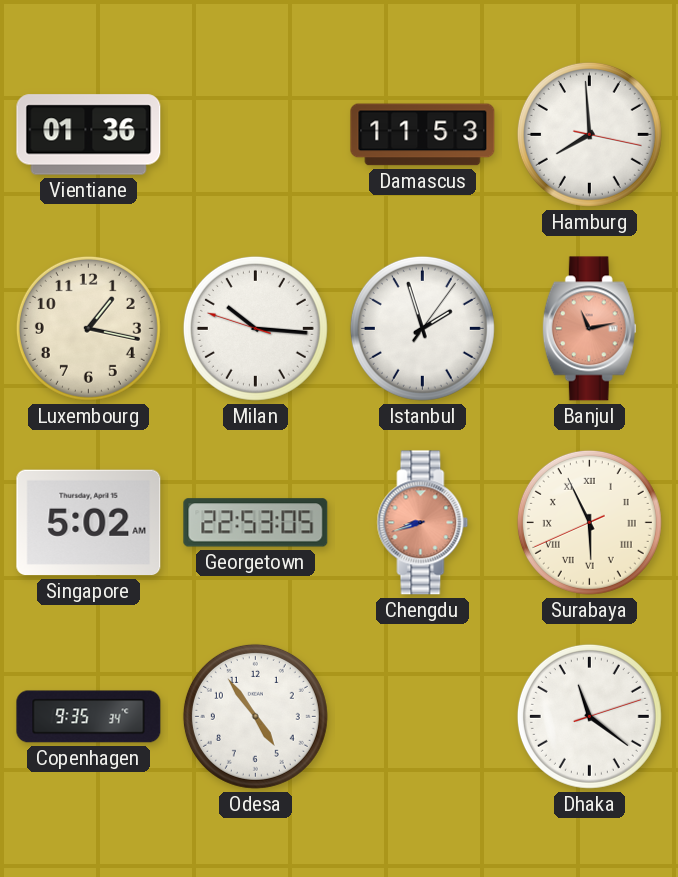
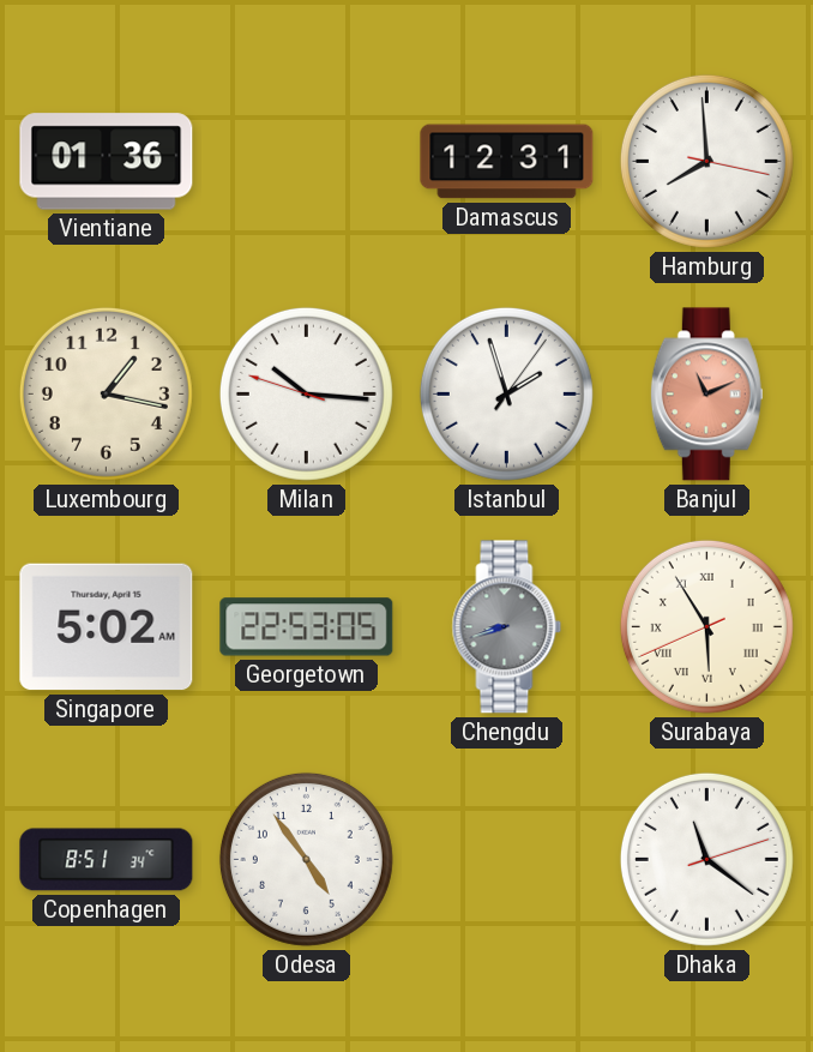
Damascus: 11:53 -> 12:31
Banjul: 11:13 -> 11:11
Chengdu dial: salmon -> grey
Surabaya: 5:55 -> 5:54
Copenhagen: 9:35 -> 8:51
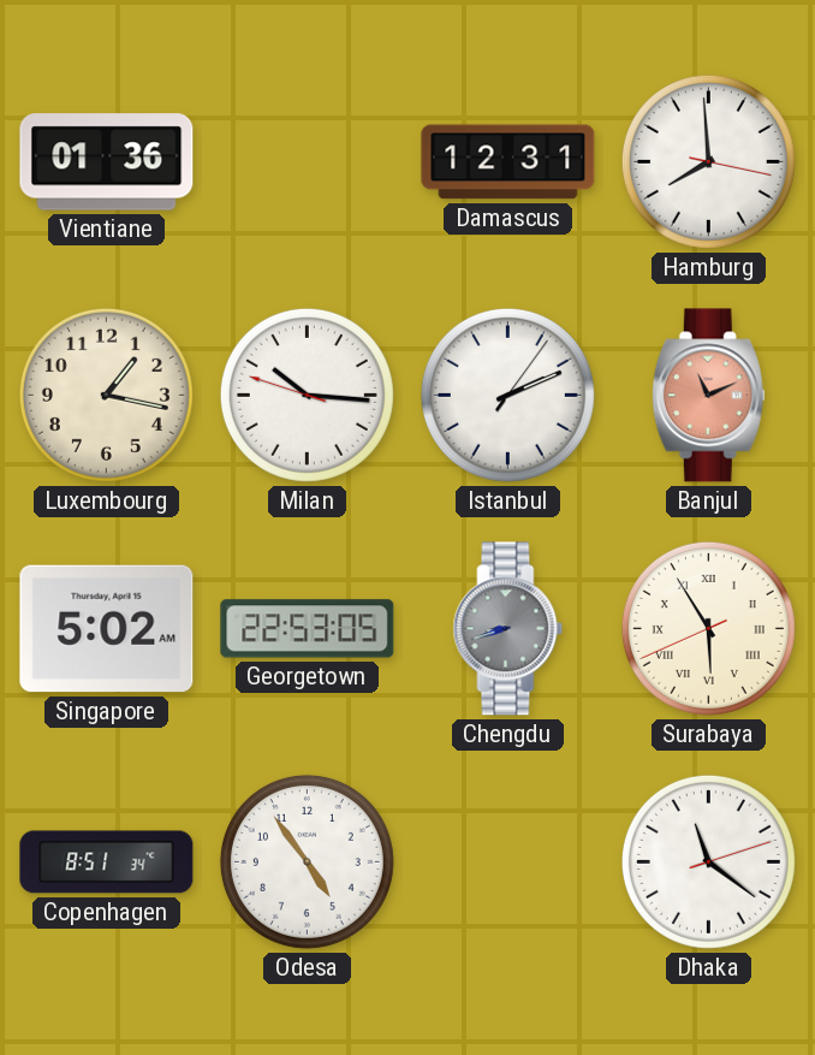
Istanbul: 1:57 -> 2:11
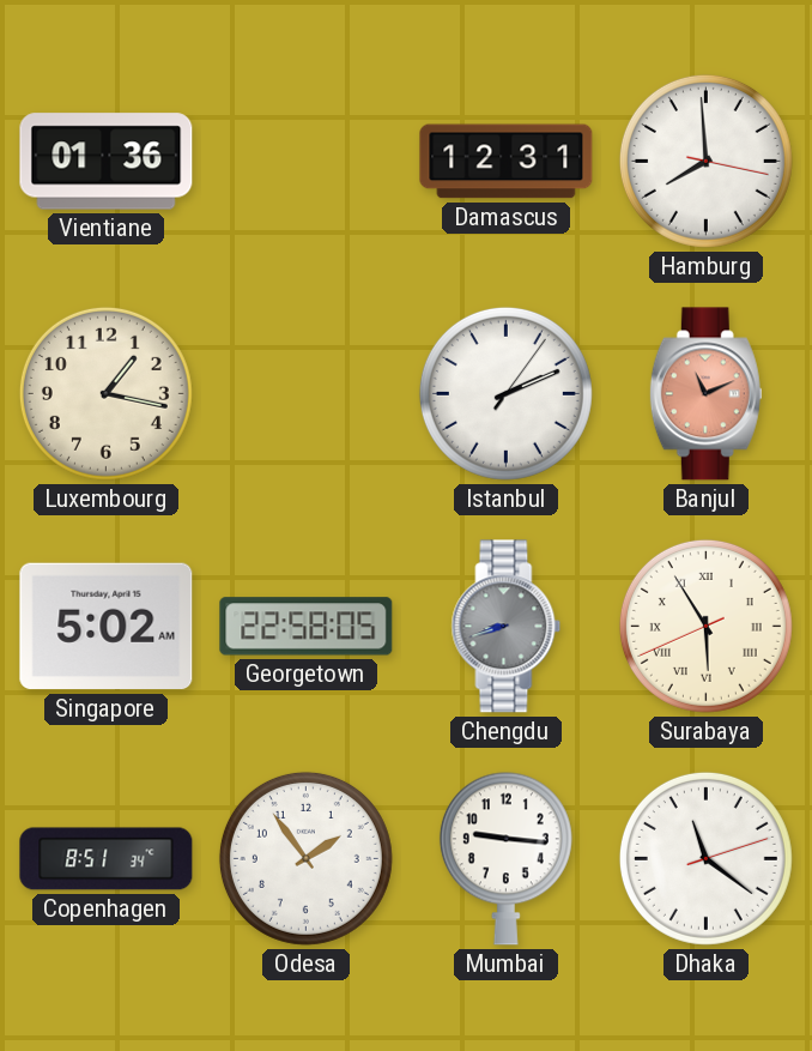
Milan: 10:15 -> none
Georgetown: 22:53 -> 22:58
Odesa: 4:54 -> 1:54
Mumbai: none -> 9:16
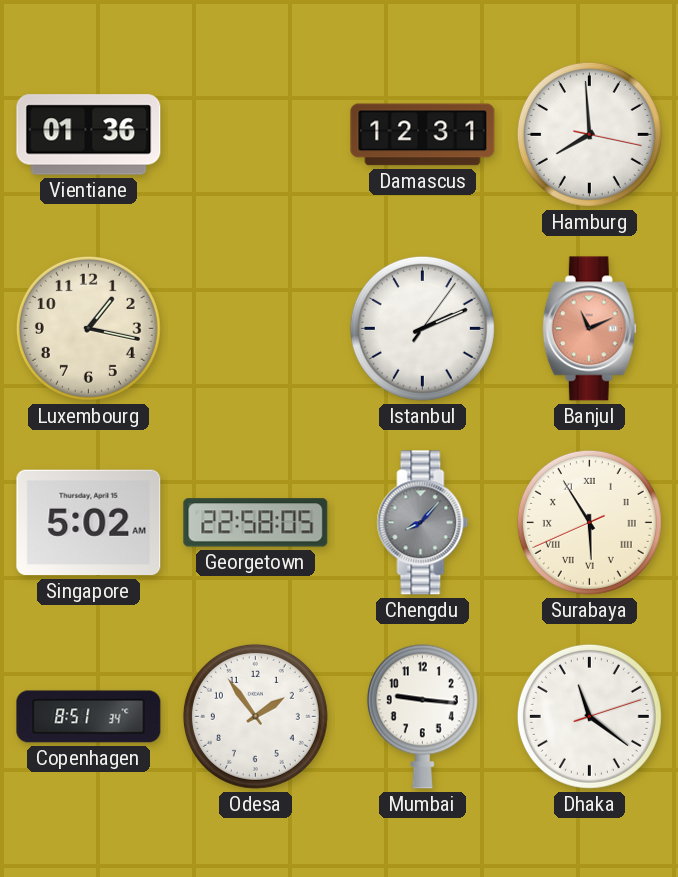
Chengdu: 8:42 -> 8:07
